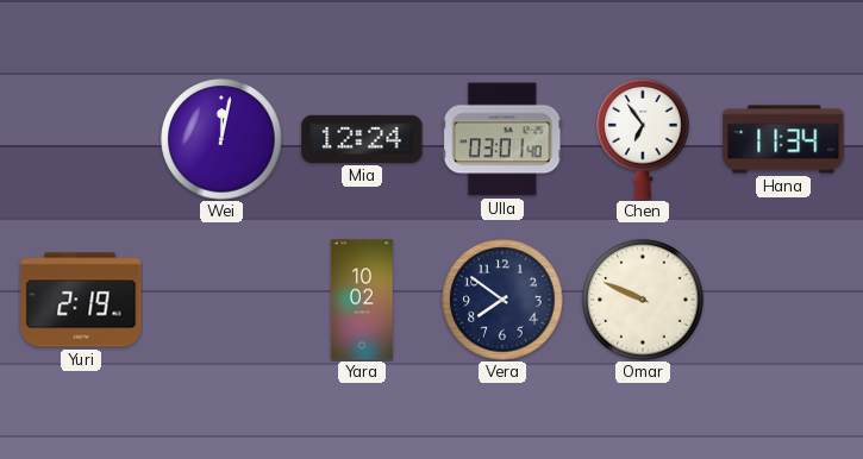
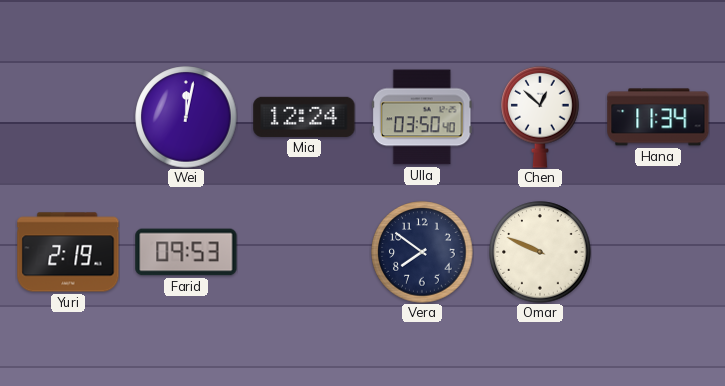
Ulla: 03:01 -> 03:50
Chen: 6:54 -> 12:52
Farid: none -> 09:53
Yara: 10:02 -> none
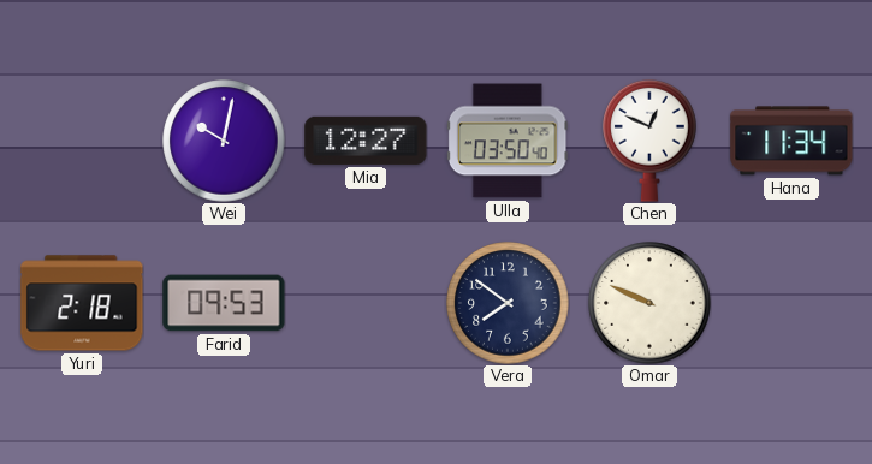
Wei: 12:02 -> 10:02
Mia: 12:24 -> 12:27
Chen: 12:52 -> 12:49
Yuri: 2:19 -> 2:18
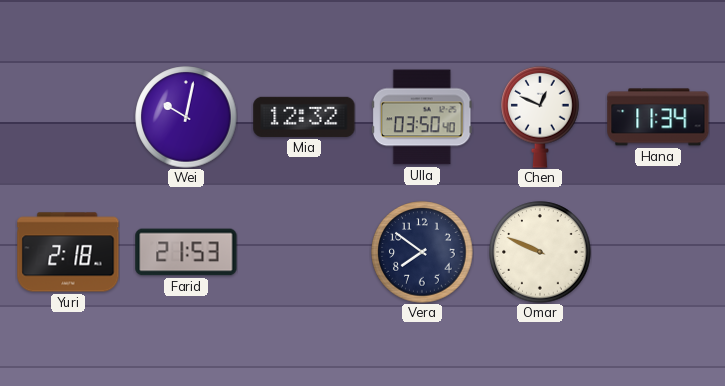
Mia: 12:27 -> 12:32
Farid: 09:53 -> 21:53
